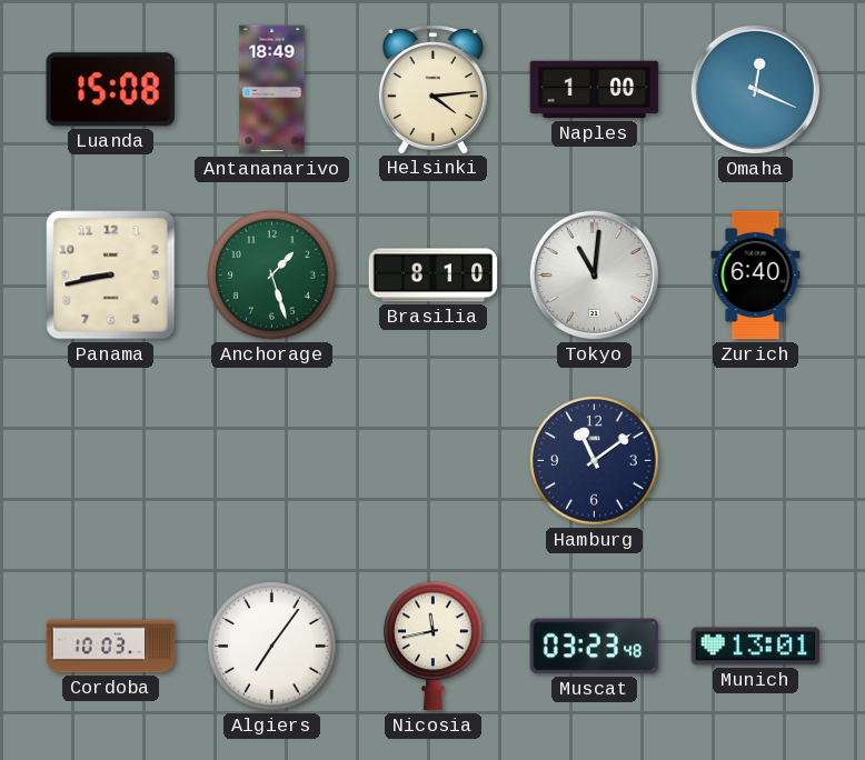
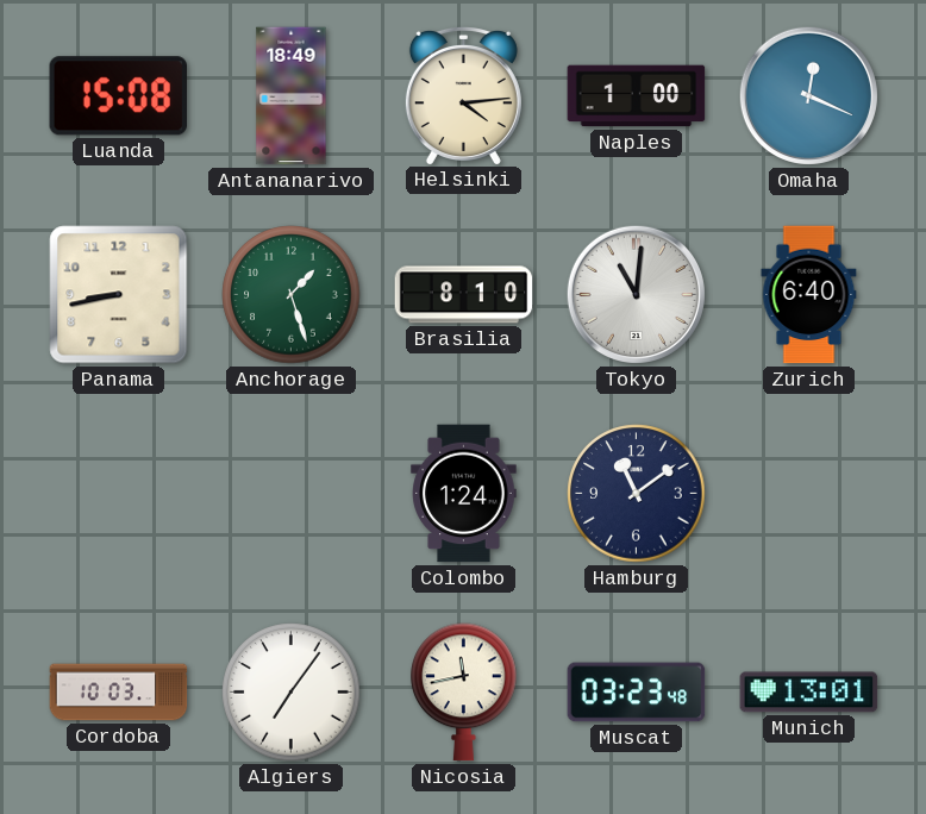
Colombo: none -> 1:24
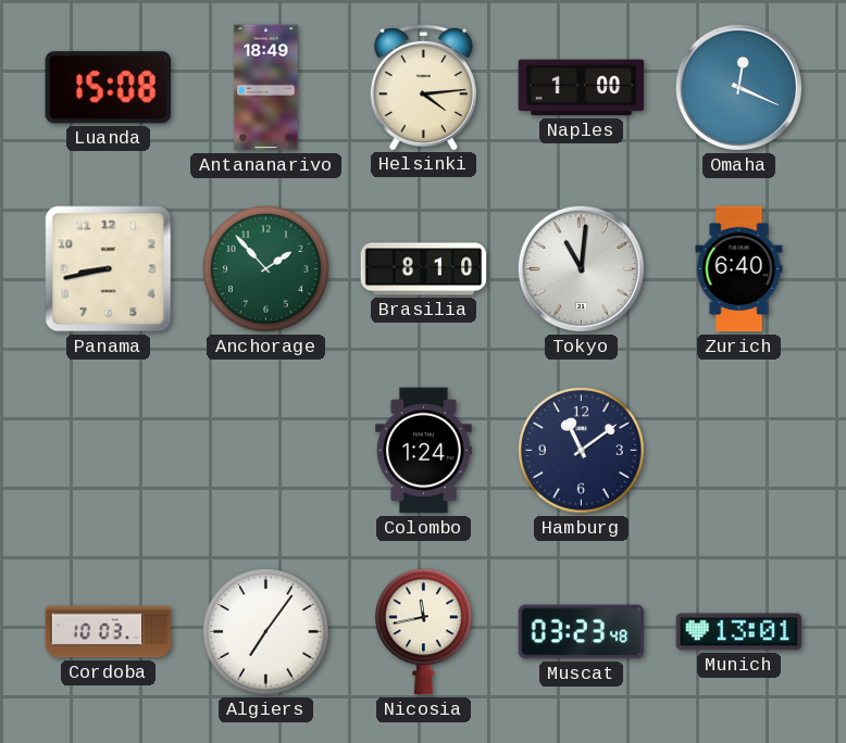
Anchorage: 1:27 -> 1:53
